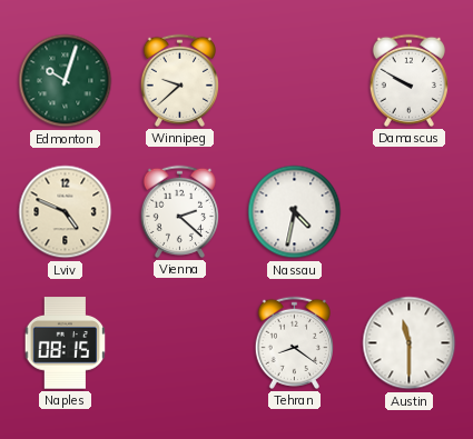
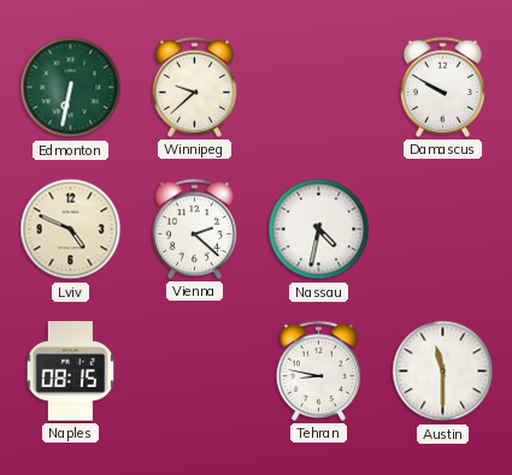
Edmonton: 10:03 -> 6:32
Tehran: 8:21 -> 8:47
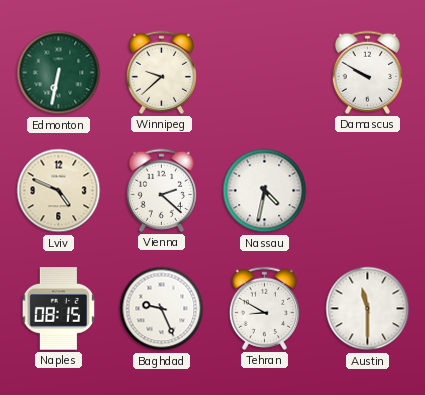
Baghdad: none -> 9:26
Tehran: 8:47 -> 8:50
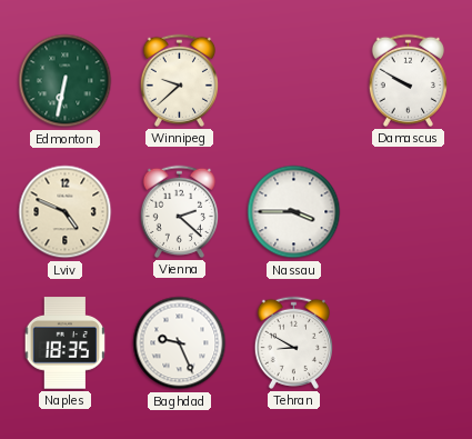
Nassau: 4:32 -> 3:45
Naples: 08:15 -> 18:35
Austin: 11:30 -> none
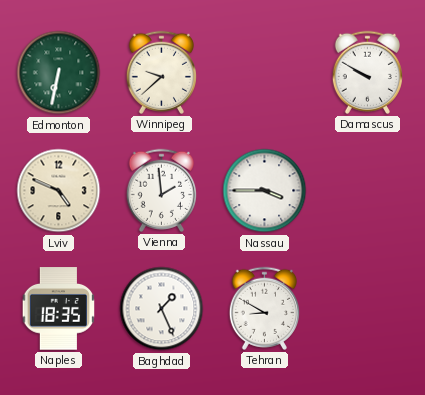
Vienna: 2:22 -> 1:59
Baghdad: 9:26 -> 1:26
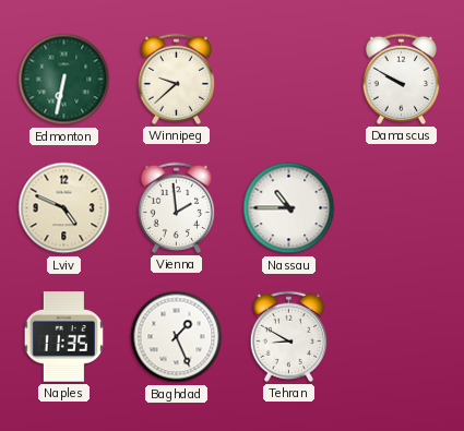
Nassau: 3:45 -> 10:45
Naples: 18:35 -> 11:35
